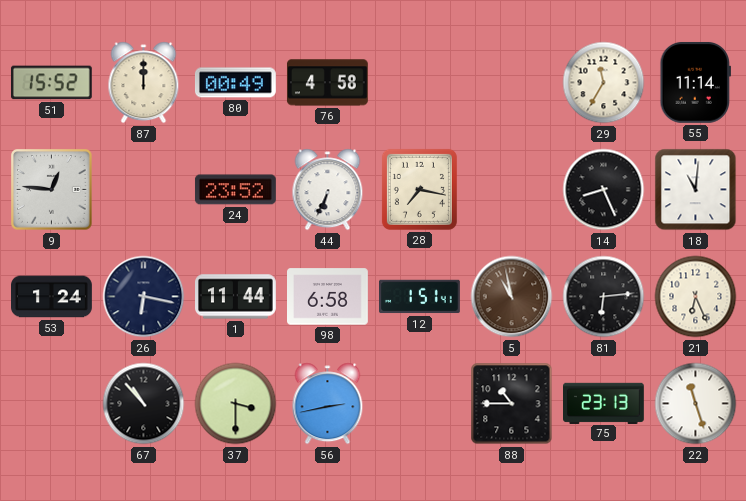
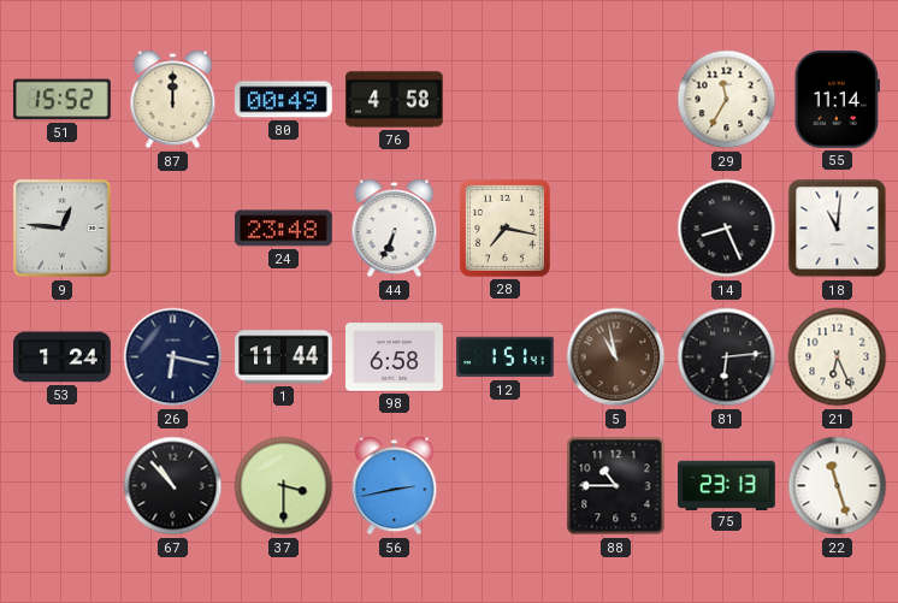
24: 23:52 -> 23:48
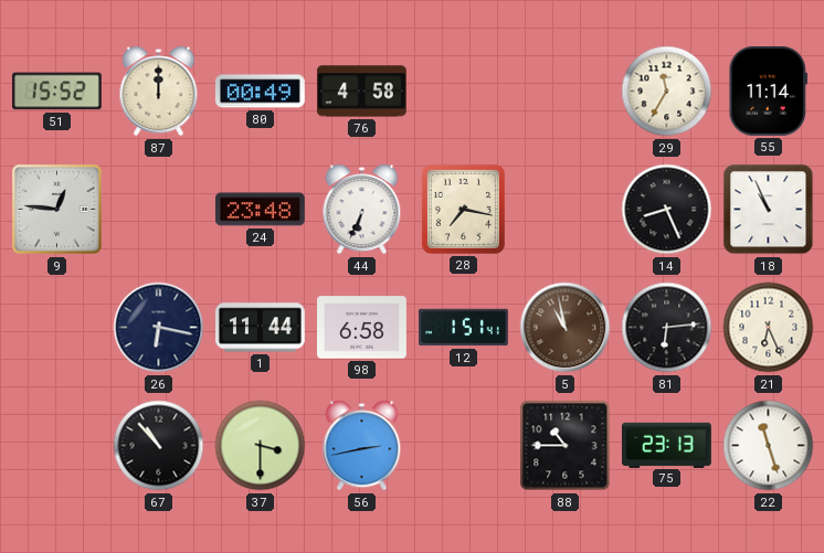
18: 11:01 -> 10:56
53: 1:24 -> none
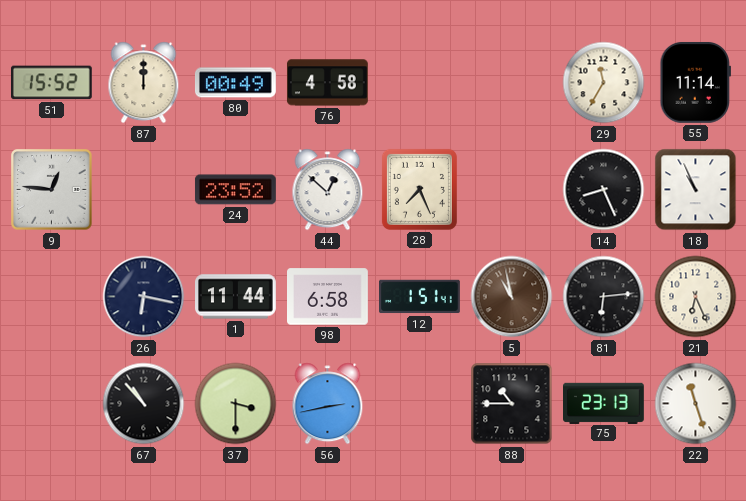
24: 23:48 -> 23:52
44: 6:34 -> 12:52
28: 7:17 -> 7:26
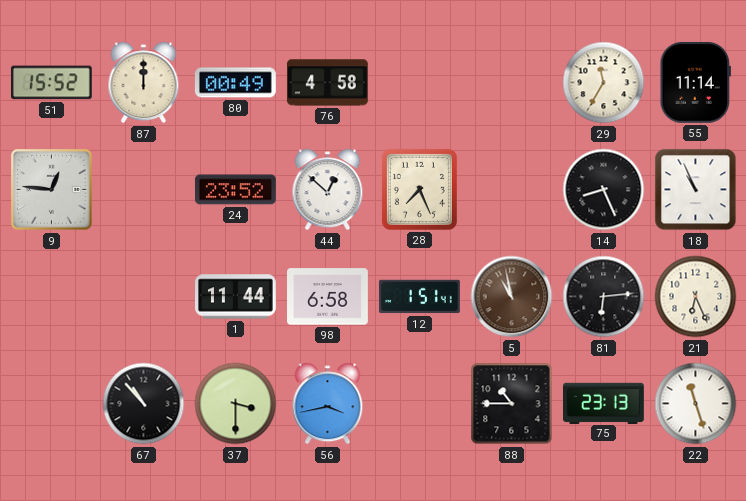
26: 6:17 -> none
56: 2:43 -> 3:43
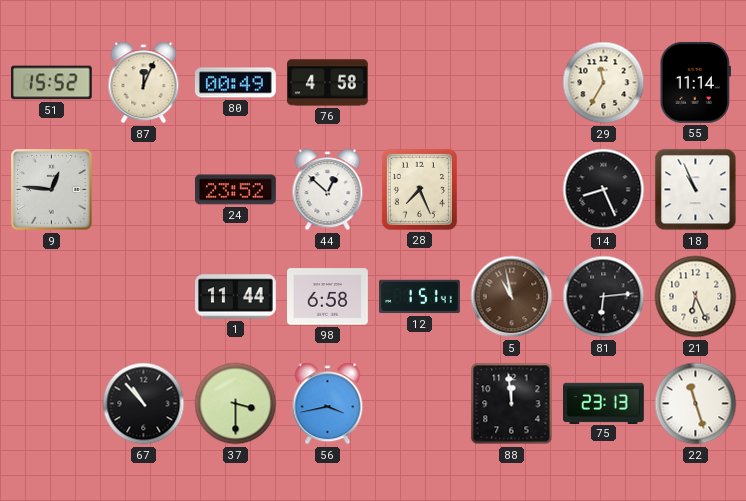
87: 12:00 -> 12:04
88: 10:45 -> 11:59
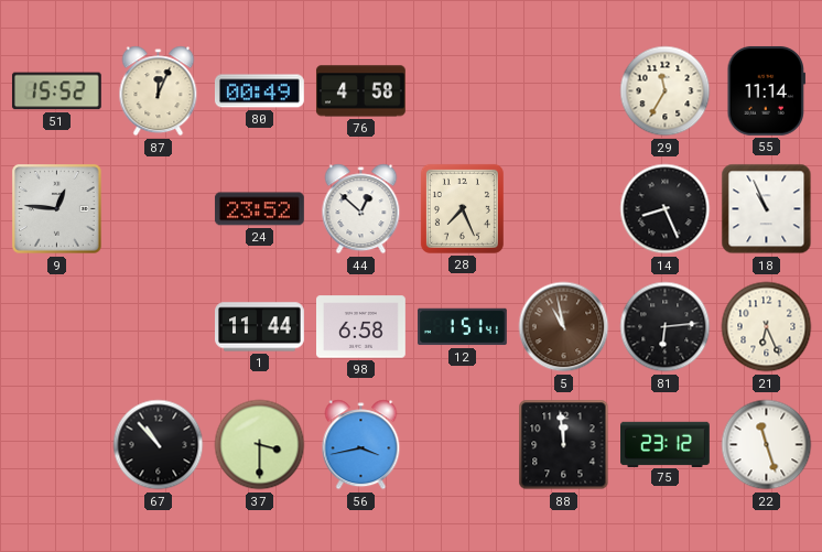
75: 23:13 -> 23:12
